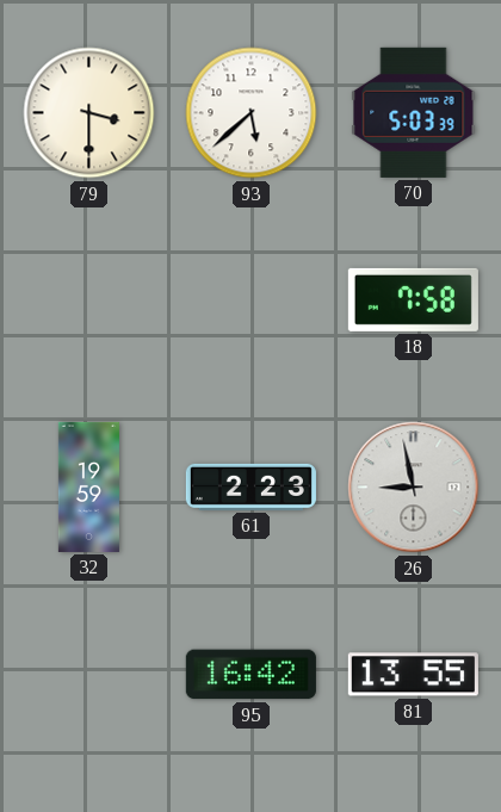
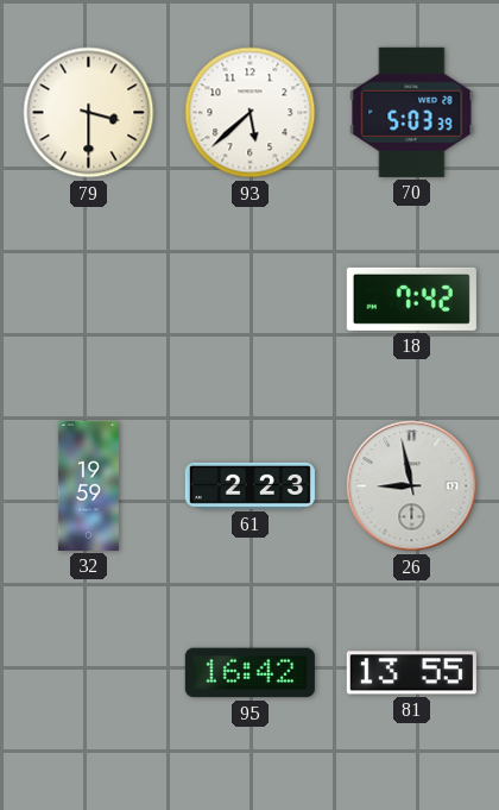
18: 7:58 -> 7:42
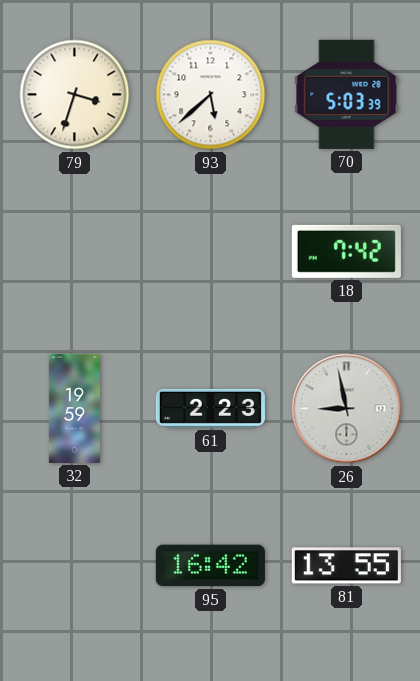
79: 3:30 -> 3:33
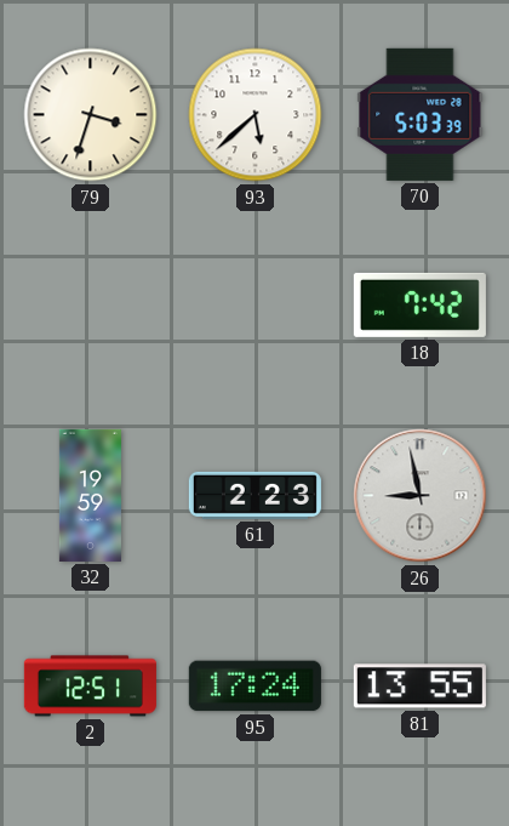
2: none -> 12:51
95: 16:42 -> 17:24
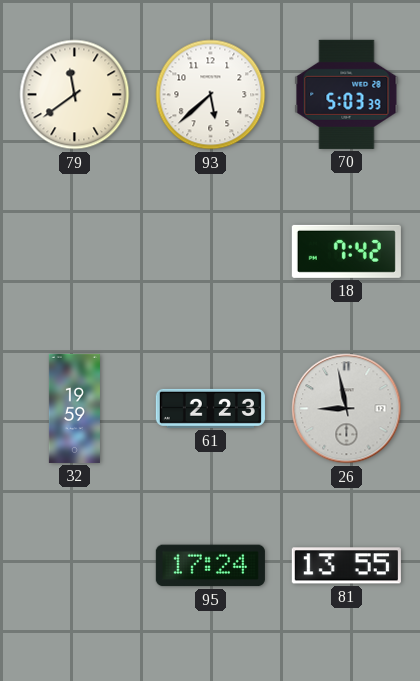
79: 3:33 -> 11:39
2: 12:51 -> none
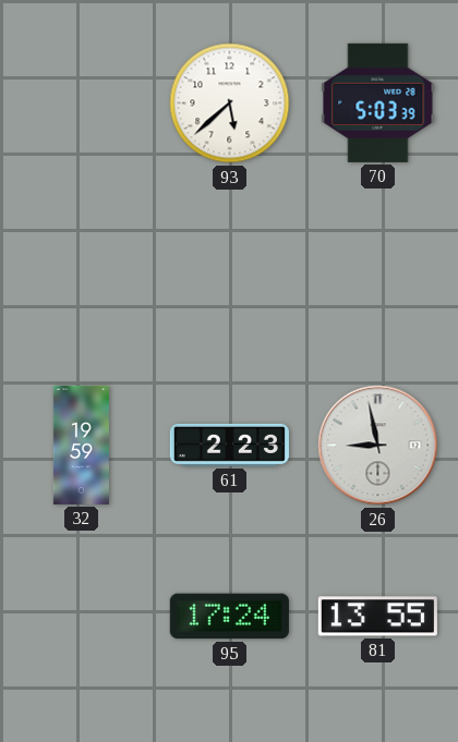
79: 11:39 -> none
18: 7:42 -> none
